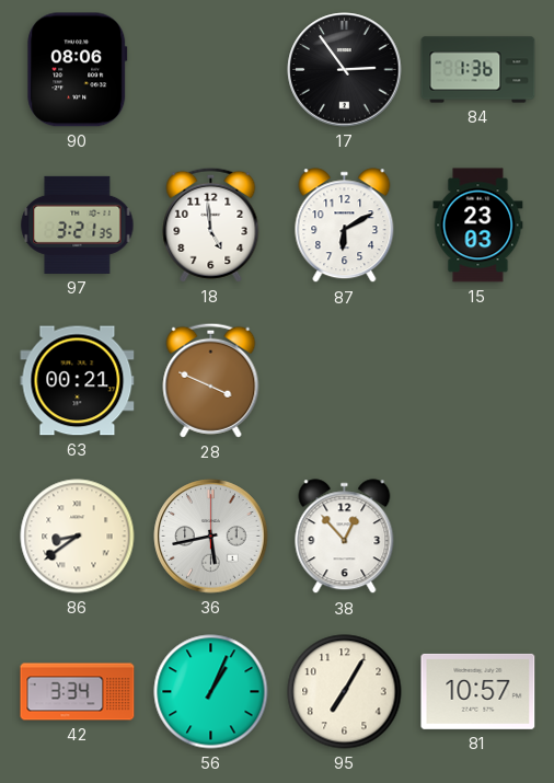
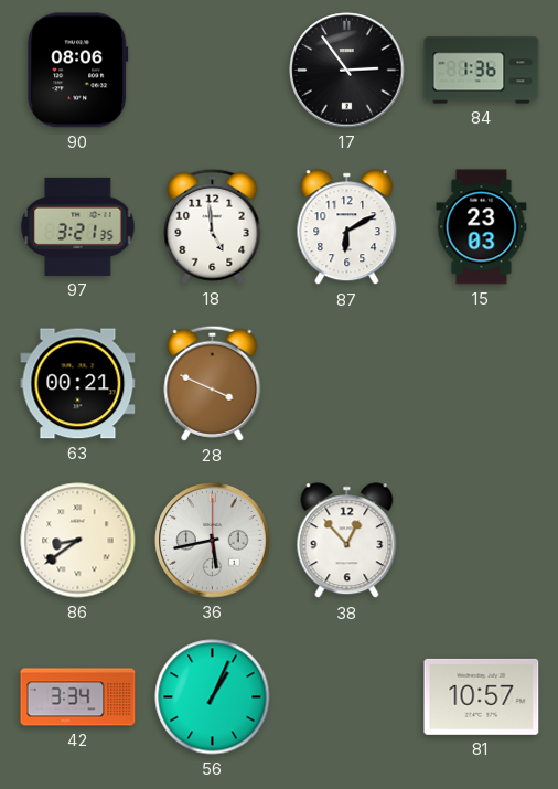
95: 7:05 -> none
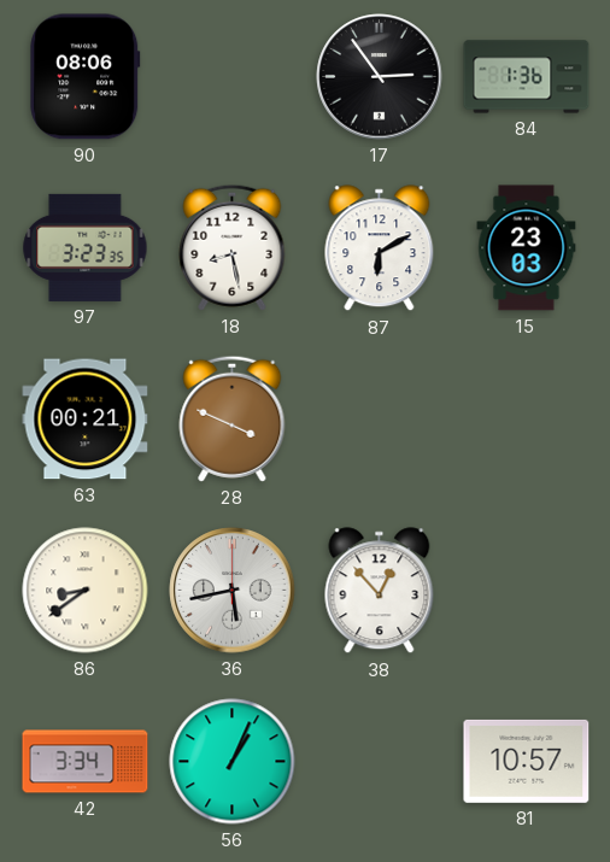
97: 3:21 -> 3:23
18: 4:59 -> 8:28
